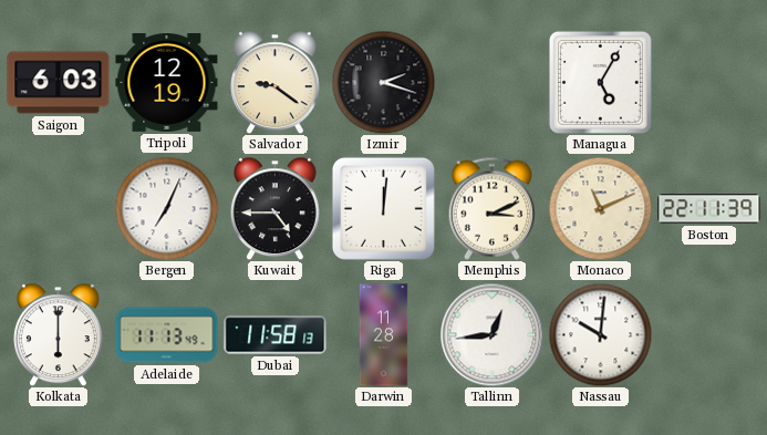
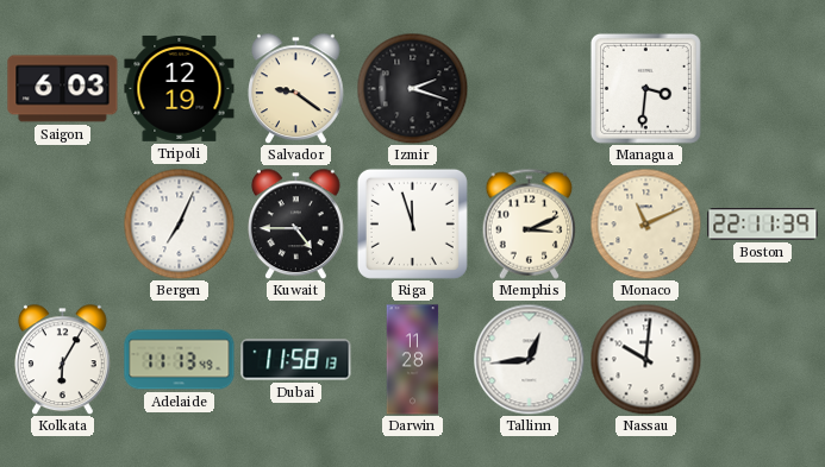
Managua: 5:05 -> 3:31
Riga: 12:01 -> 11:57
Kolkata: 6:00 -> 6:05
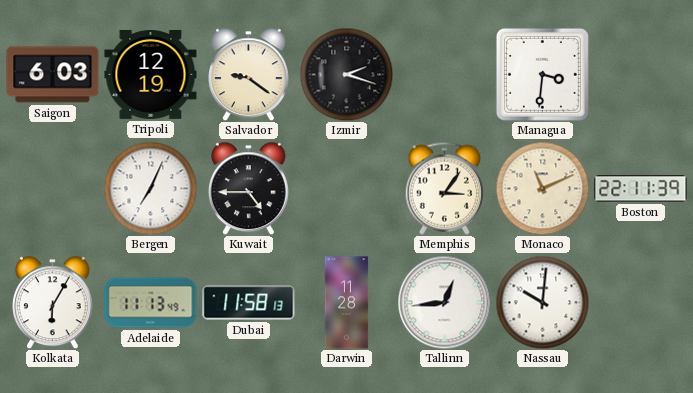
Riga: 11:57 -> none
Memphis: 3:11 -> 3:06
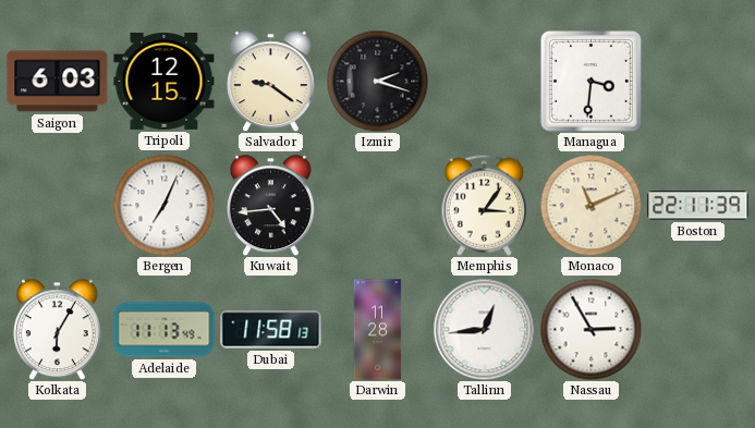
Tripoli: 12:19 -> 12:15
Kuwait: 4:45 -> 4:44
Nassau: 10:01 -> 2:55
